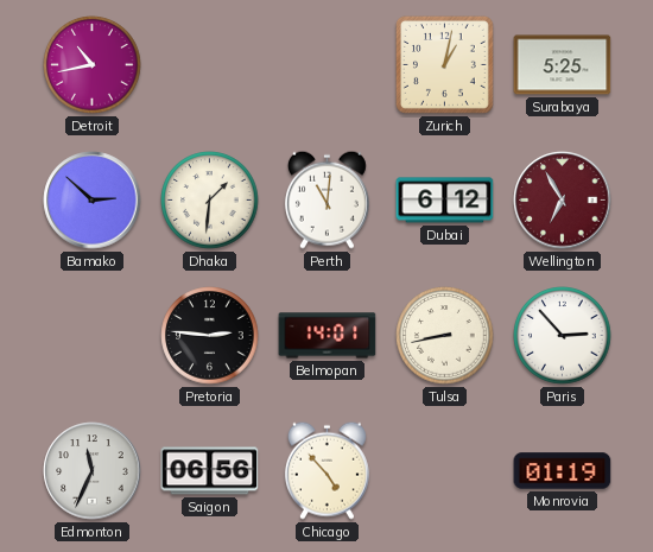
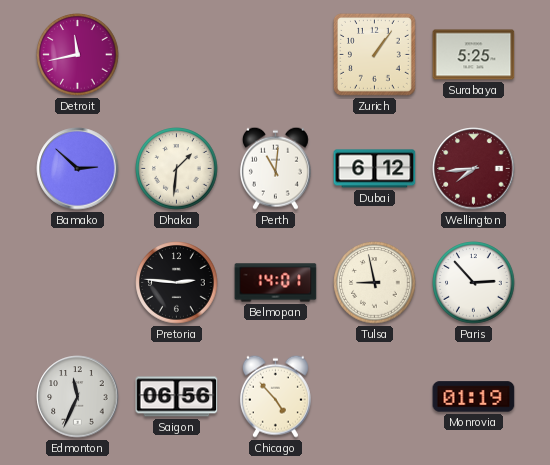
Detroit: 10:43 -> 11:43
Zurich: 1:02 -> 1:06
Wellington: 6:55 -> 7:44
Tulsa: 8:43 -> 8:58
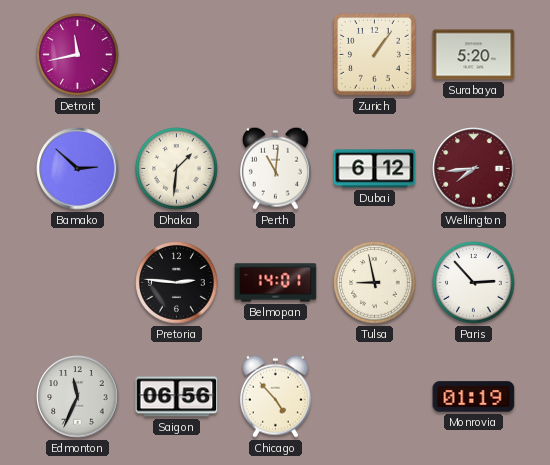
Surabaya: 5:25 -> 5:20
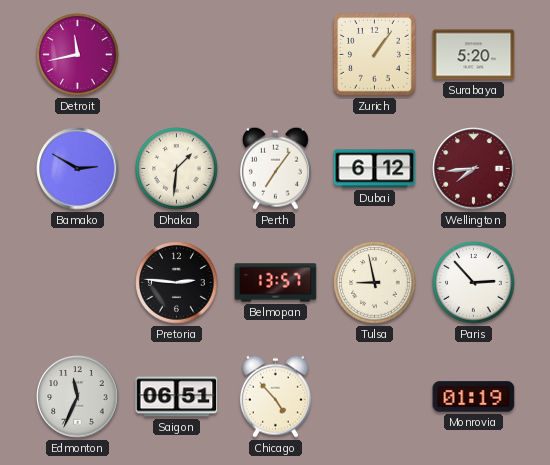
Bamako: 2:52 -> 2:50
Perth: 11:01 -> 7:06
Belmopan: 14:01 -> 13:57
Saigon: 06:56 -> 06:51
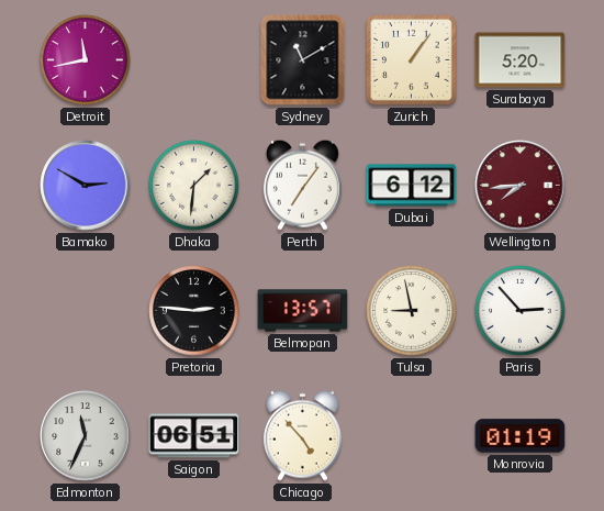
Sydney: none -> 11:10
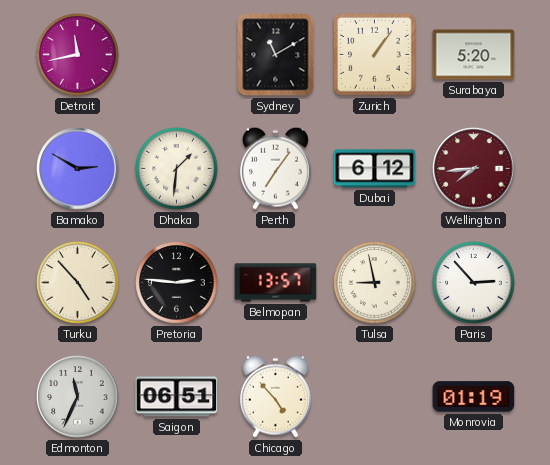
Turku: none -> 4:53
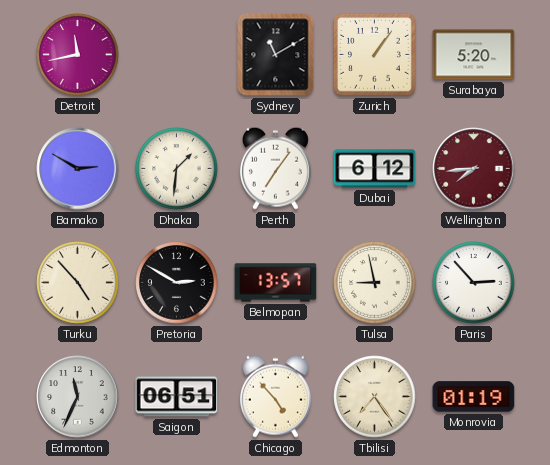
Pretoria: 2:46 -> 2:50
Tbilisi: none -> 7:24
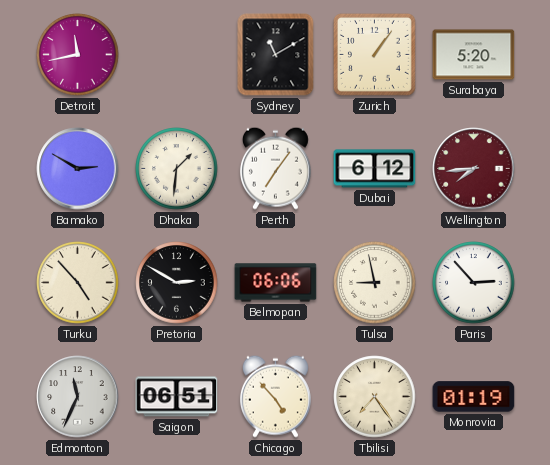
Belmopan: 13:57 -> 06:06
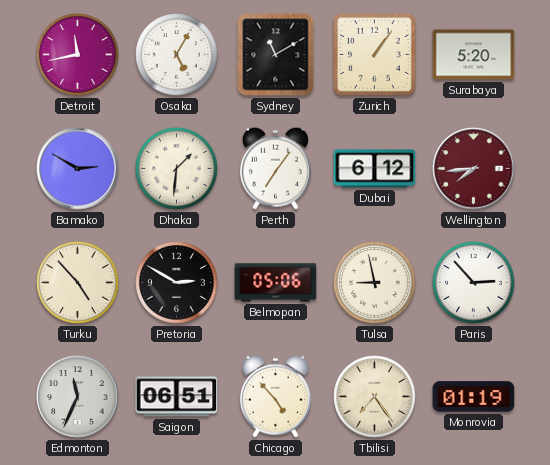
Osaka: none -> 5:05
Belmopan: 06:06 -> 05:06
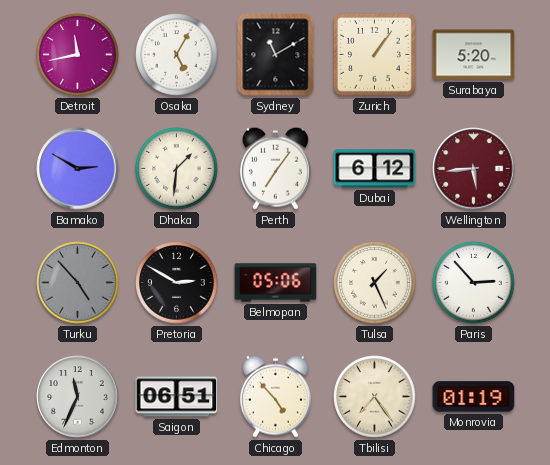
Wellington: 7:44 -> 5:44
Turku dial: cream -> grey
Tulsa: 8:58 -> 1:26
